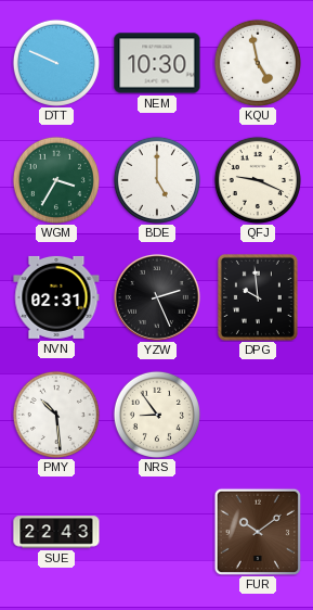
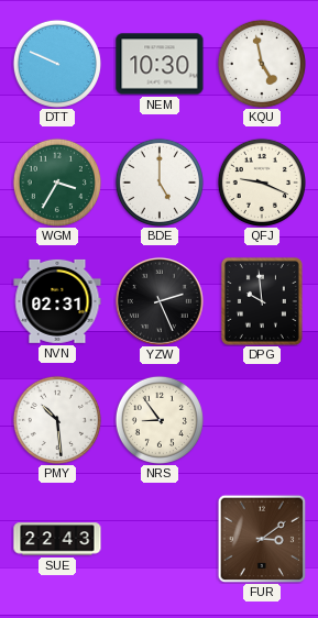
FUR: 10:09 -> 3:09
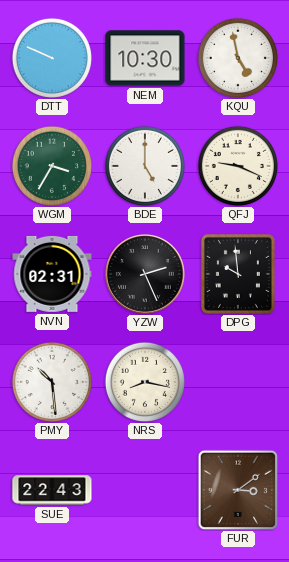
NRS: 8:54 -> 8:17
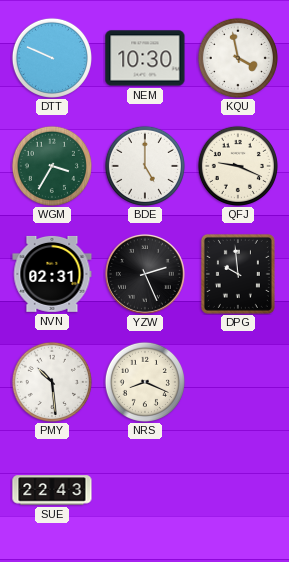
KQU: 4:58 -> 3:58
NRS: 8:17 -> 8:19
FUR: 3:09 -> none
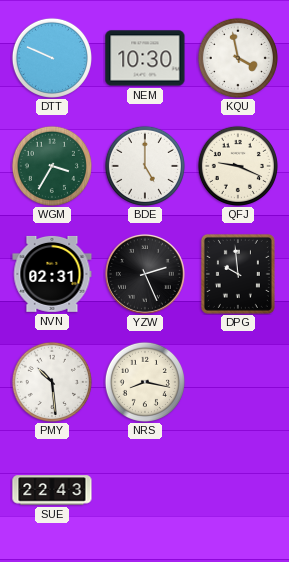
NRS: 8:19 -> 8:17
